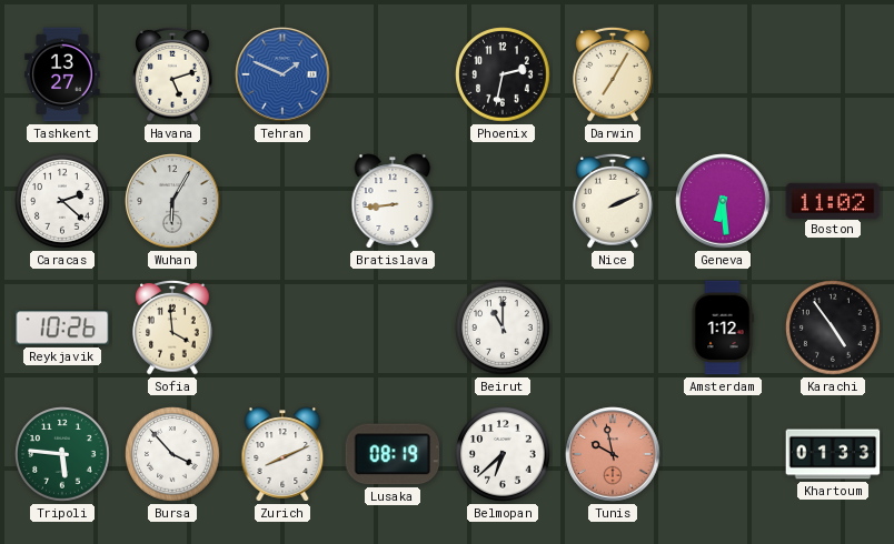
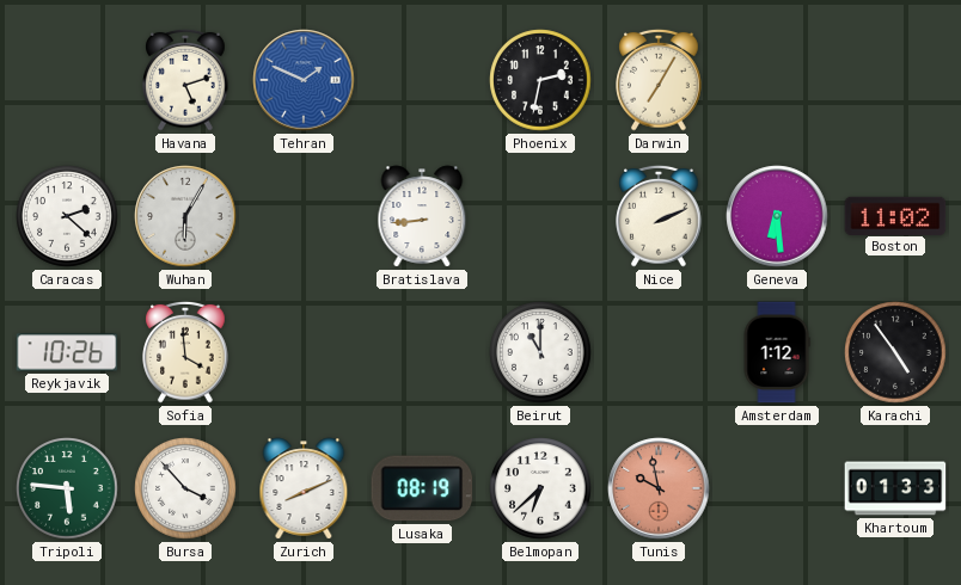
Tashkent: 13:27 -> none
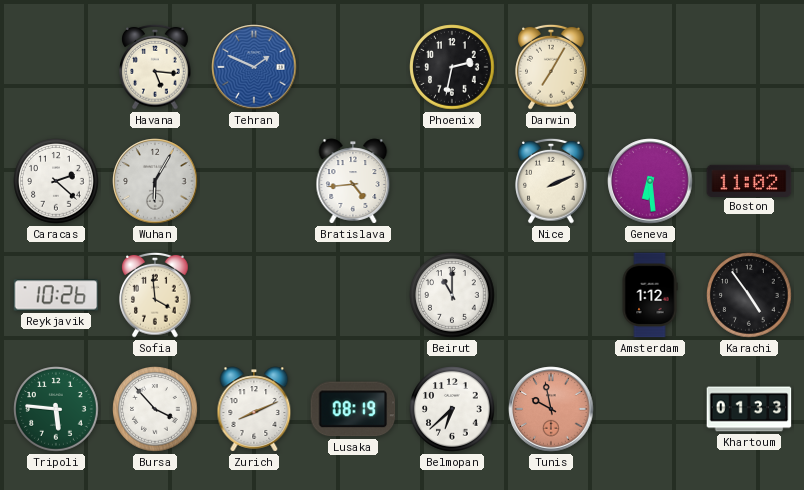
Havana: 5:12 -> 5:16
Bratislava: 8:44 -> 4:44
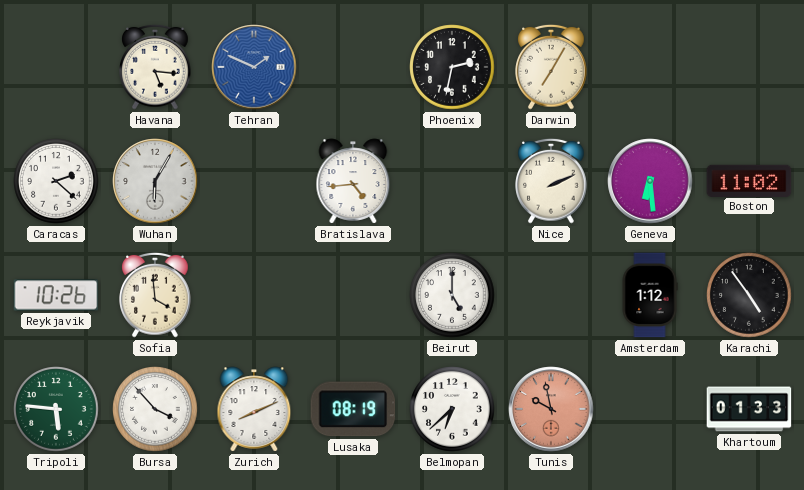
Beirut: 11:00 -> 5:00
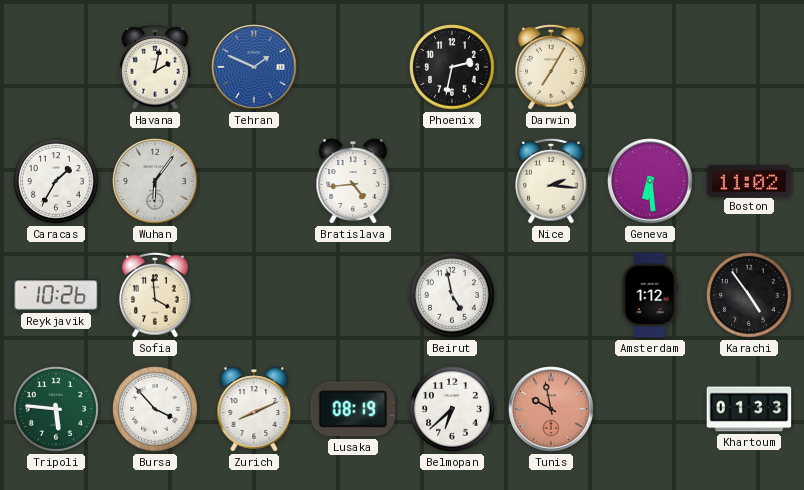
Havana: 5:16 -> 2:02
Caracas: 2:22 -> 1:35
Wuhan: 6:05 -> 6:06
Nice: 2:11 -> 2:16
Beirut: 5:00 -> 4:58
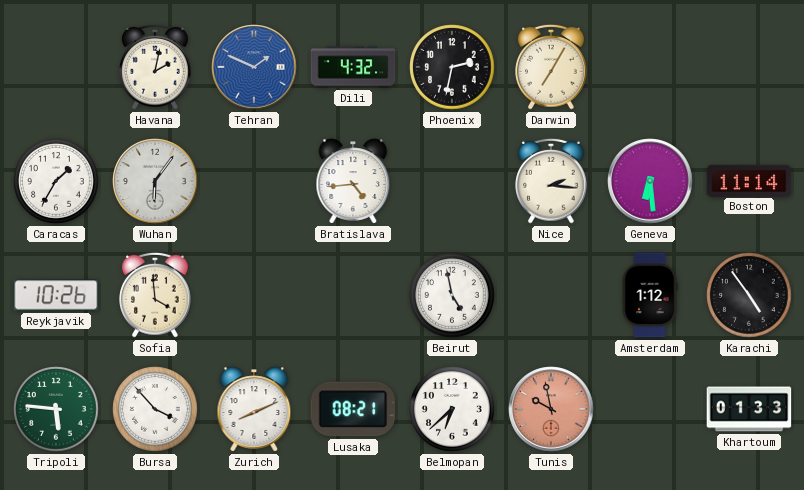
Dili: none -> 4:32
Boston: 11:02 -> 11:14
Lusaka: 08:19 -> 08:21
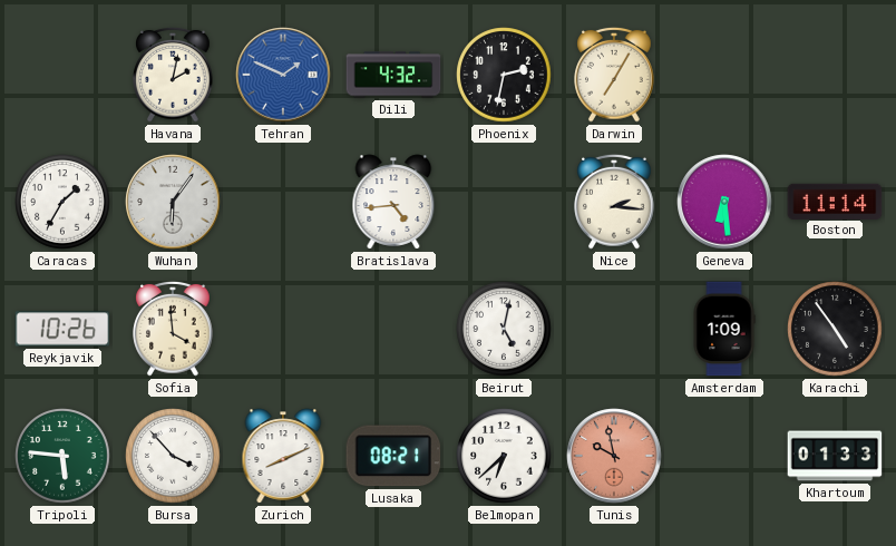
Beirut: 4:58 -> 5:02
Amsterdam: 1:12 -> 1:09
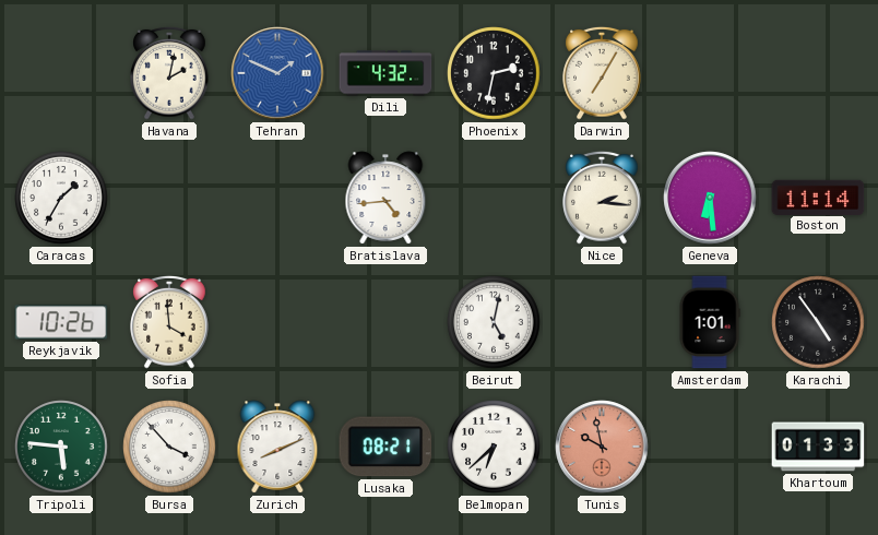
Wuhan: 6:06 -> none
Amsterdam: 1:09 -> 1:01
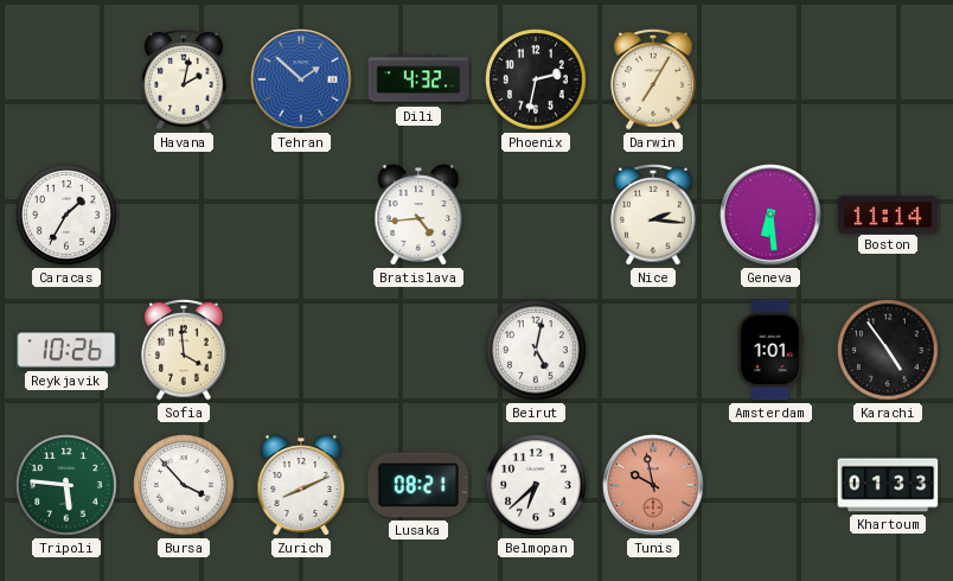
Tehran: 1:49 -> 1:52
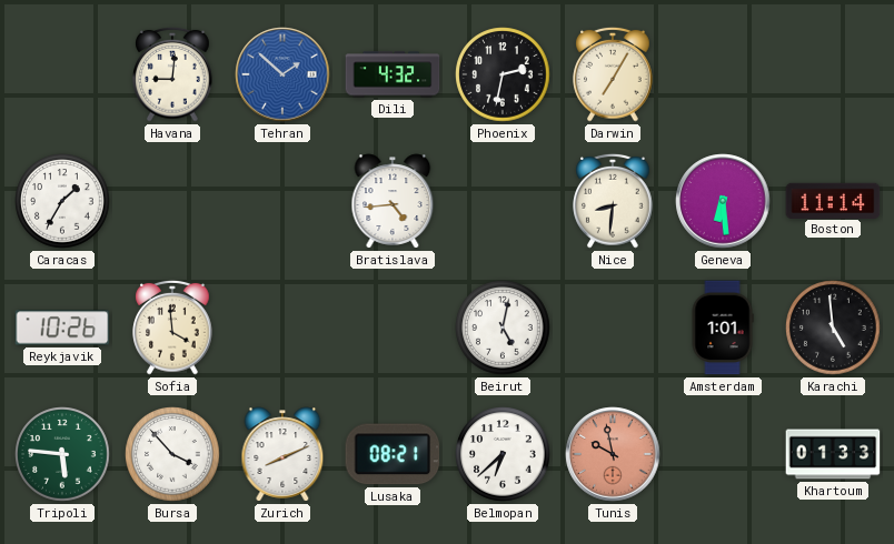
Havana: 2:02 -> 9:01
Nice: 2:16 -> 8:31
Karachi: 4:54 -> 4:59
